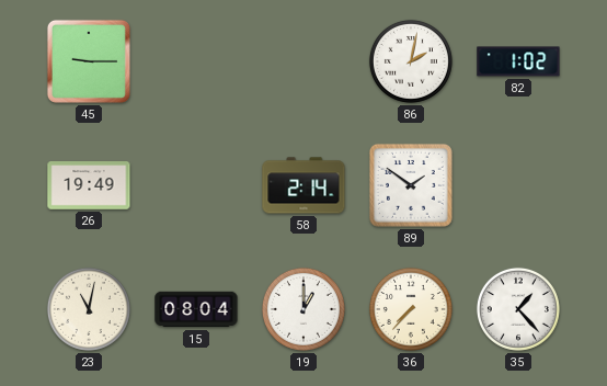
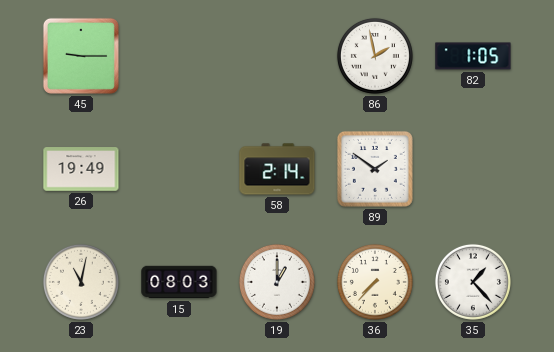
86: 2:02 -> 1:58
82: 1:02 -> 1:05
15: 08:04 -> 08:03
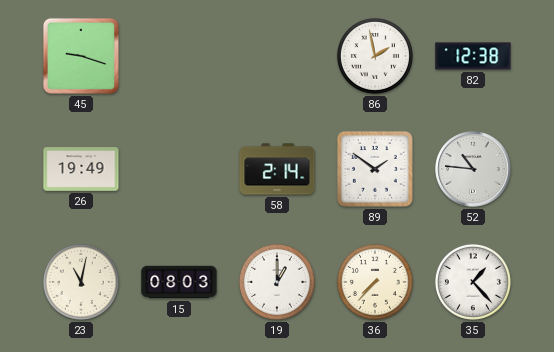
45: 9:15 -> 9:18
82: 1:05 -> 12:38
52: none -> 10:46
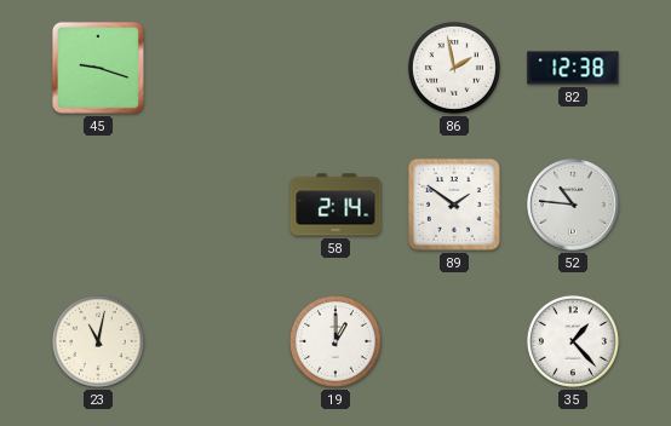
26: 19:49 -> none
15: 08:03 -> none
36: 7:37 -> none
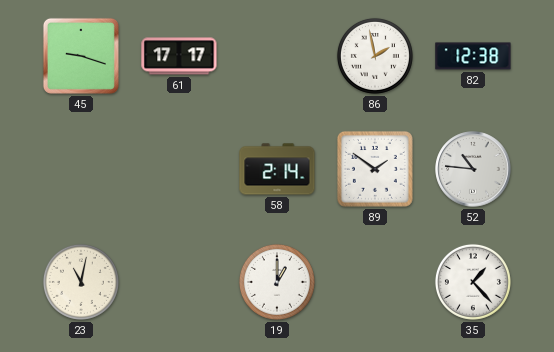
61: none -> 17:17
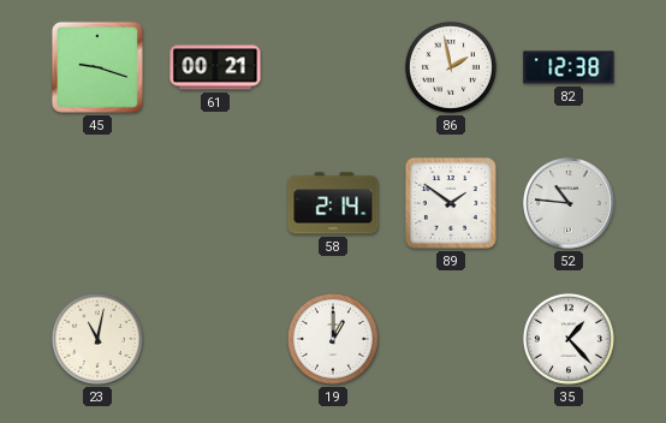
61: 17:17 -> 00:21
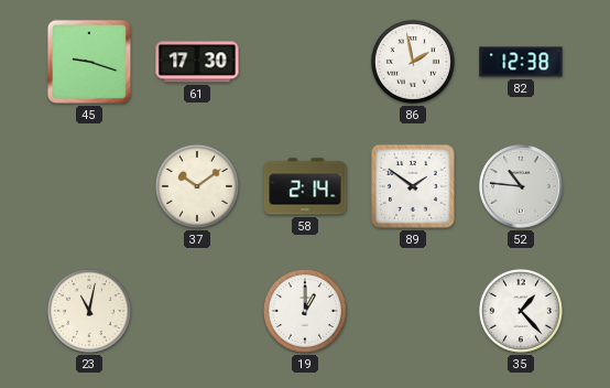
61: 00:21 -> 17:30
37: none -> 10:09
